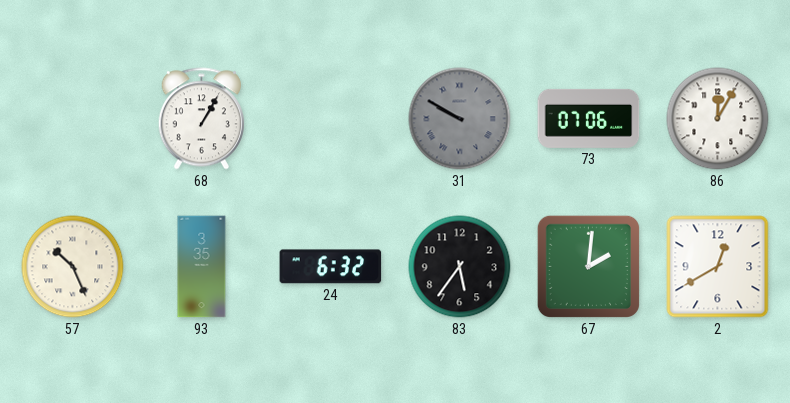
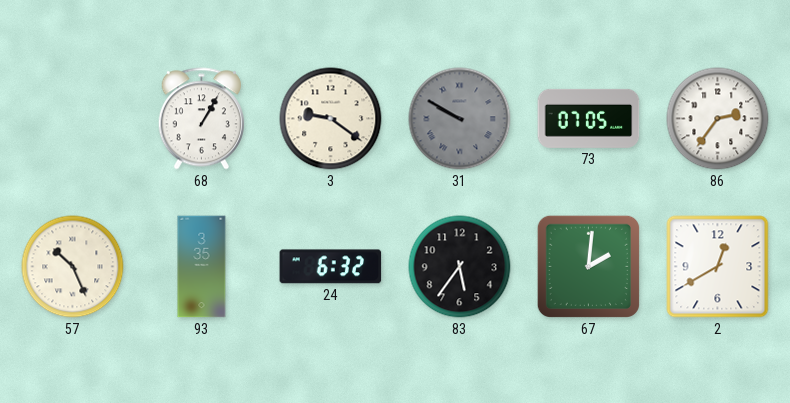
3: none -> 9:21
73: 07:06 -> 07:05
86: 12:05 -> 2:36
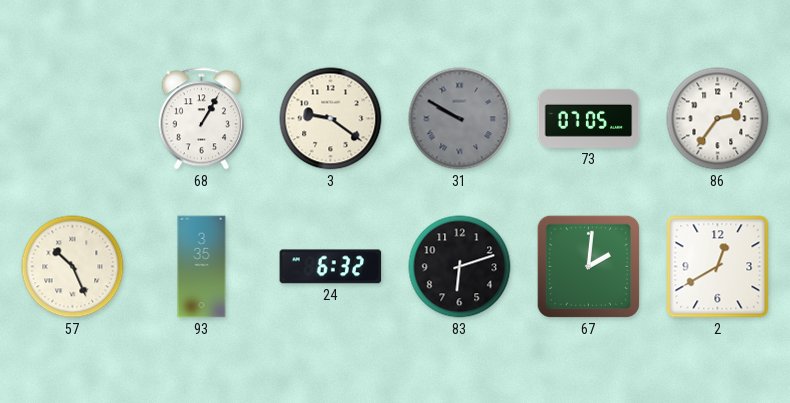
83: 5:36 -> 6:12
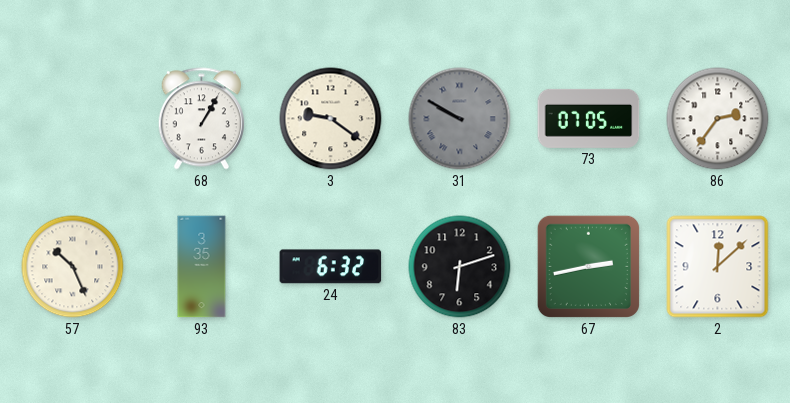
67: 2:01 -> 2:43
2: 12:40 -> 12:08
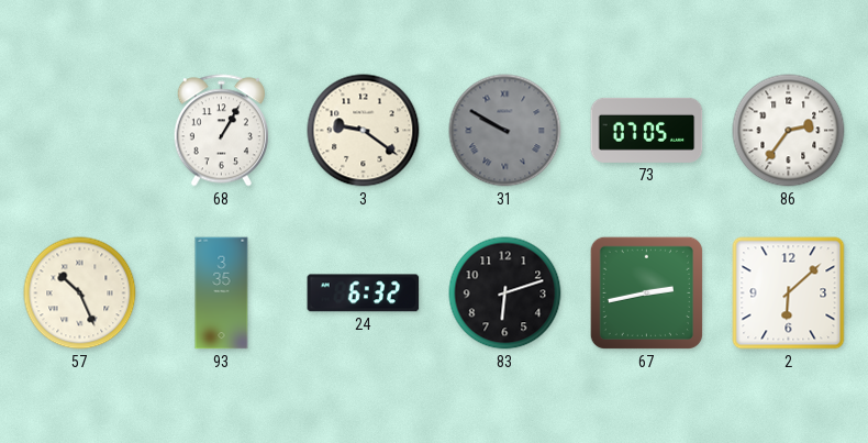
2: 12:08 -> 6:08
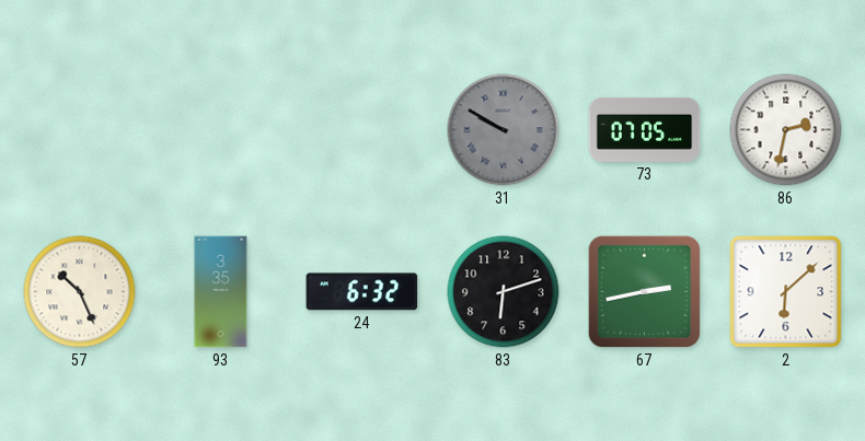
68: 1:05 -> none
3: 9:21 -> none
86: 2:36 -> 2:32
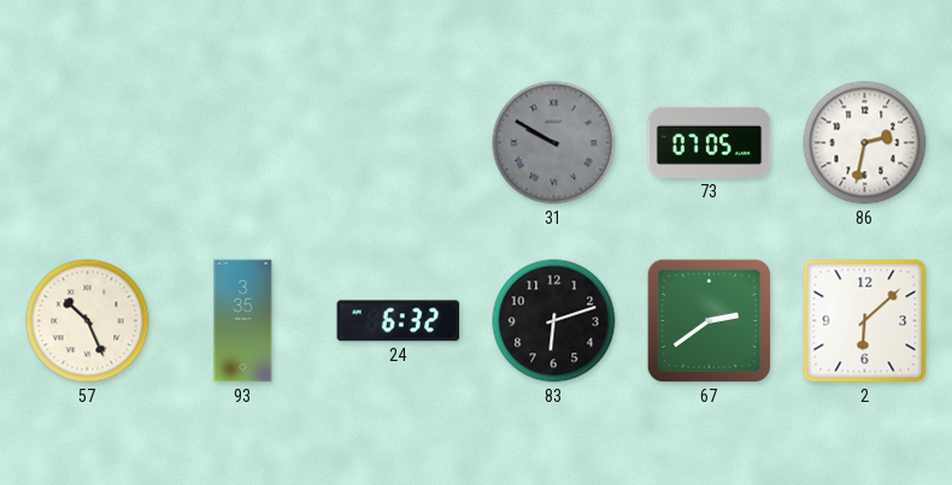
67: 2:43 -> 2:39
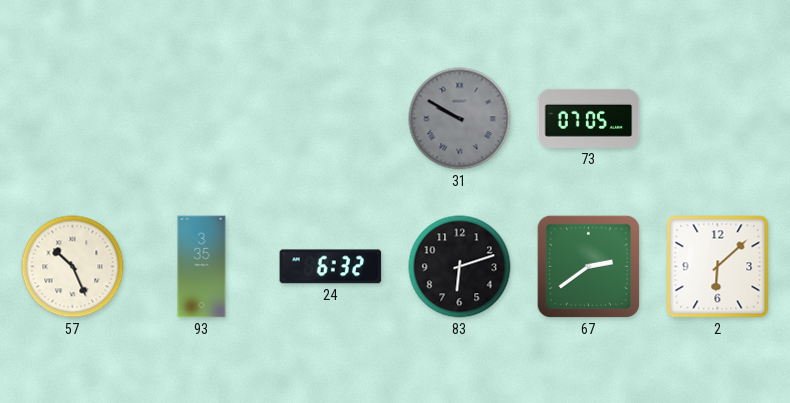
86: 2:32 -> none
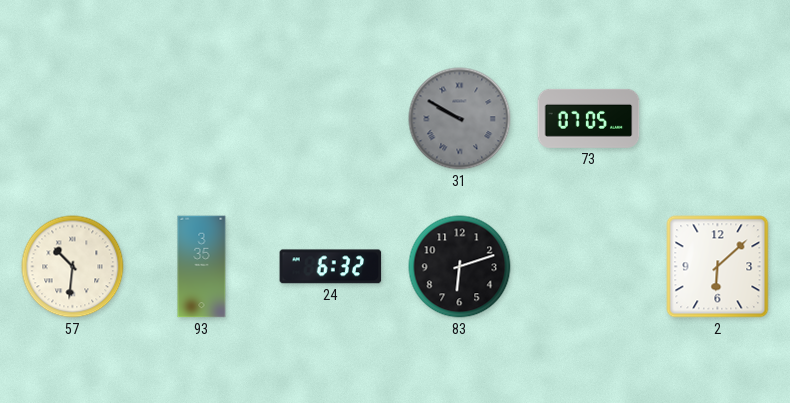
57: 10:26 -> 10:31
67: 2:39 -> none
